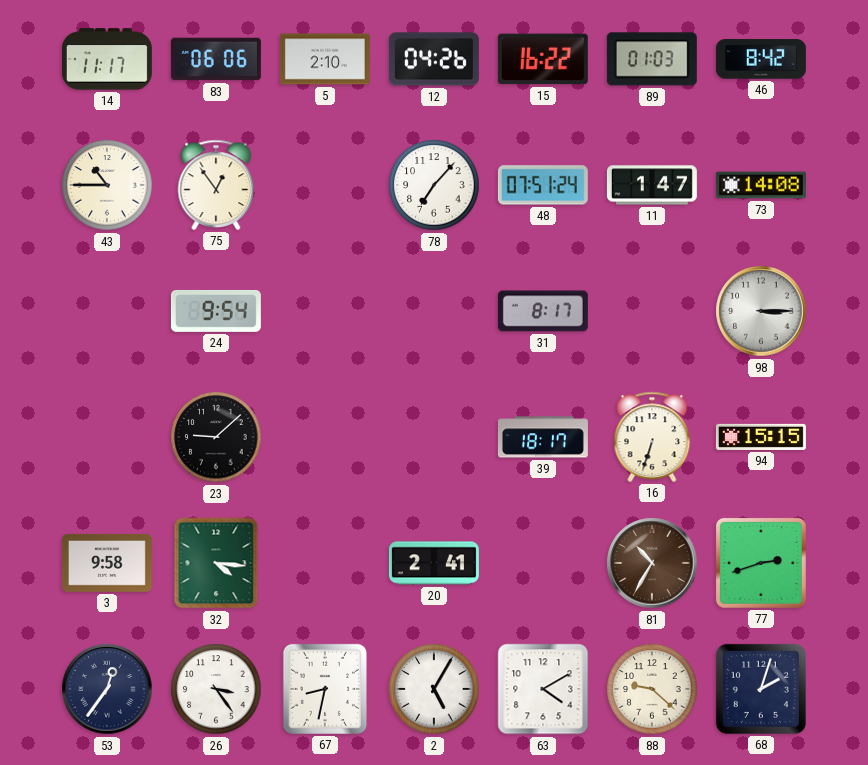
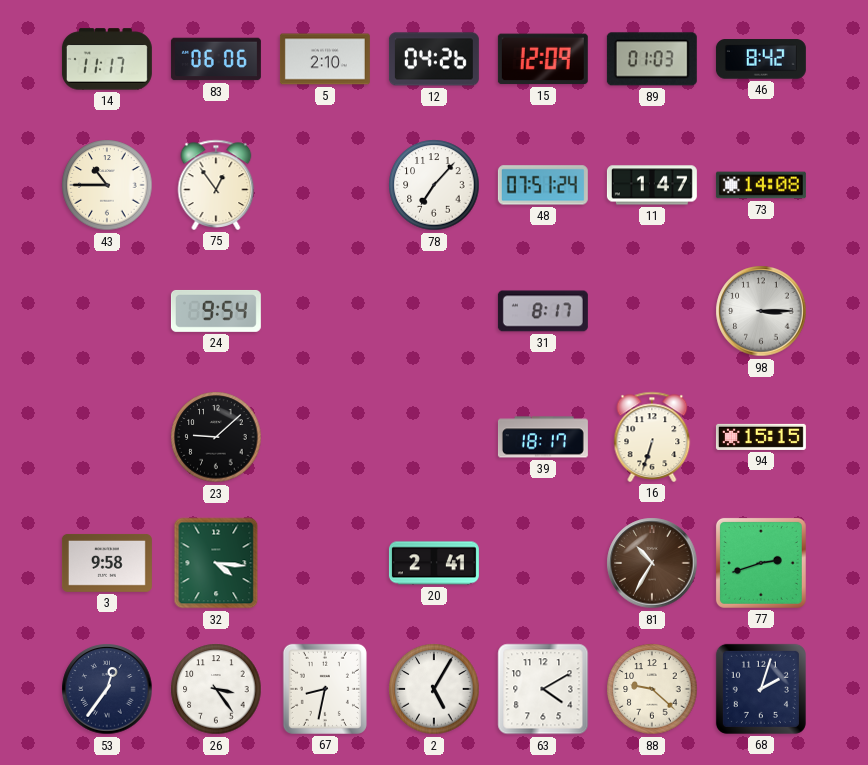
15: 16:22 -> 12:09
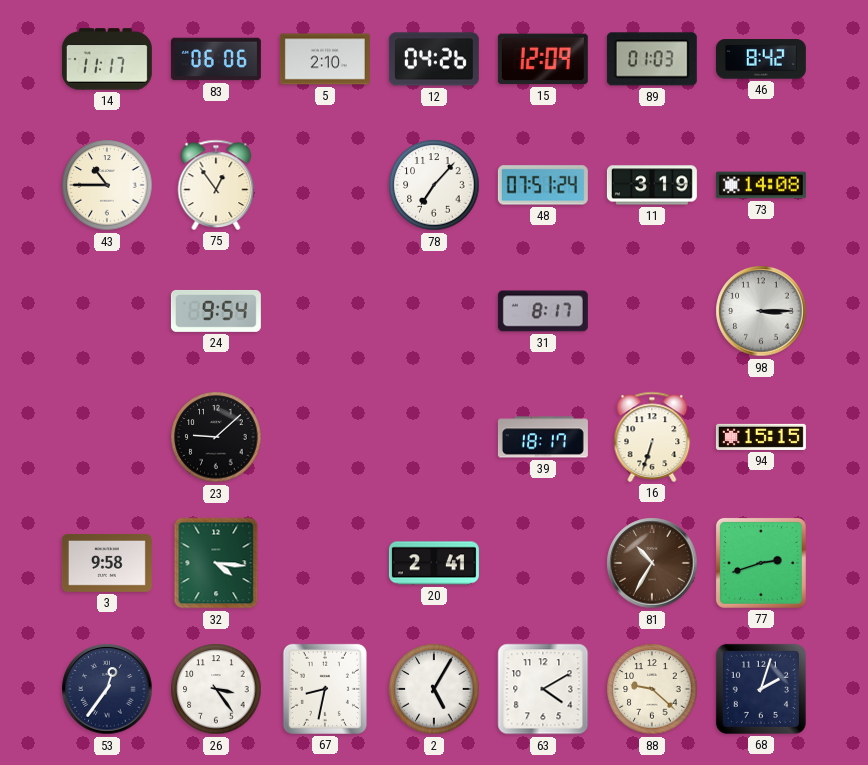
11: 1:47 -> 3:19
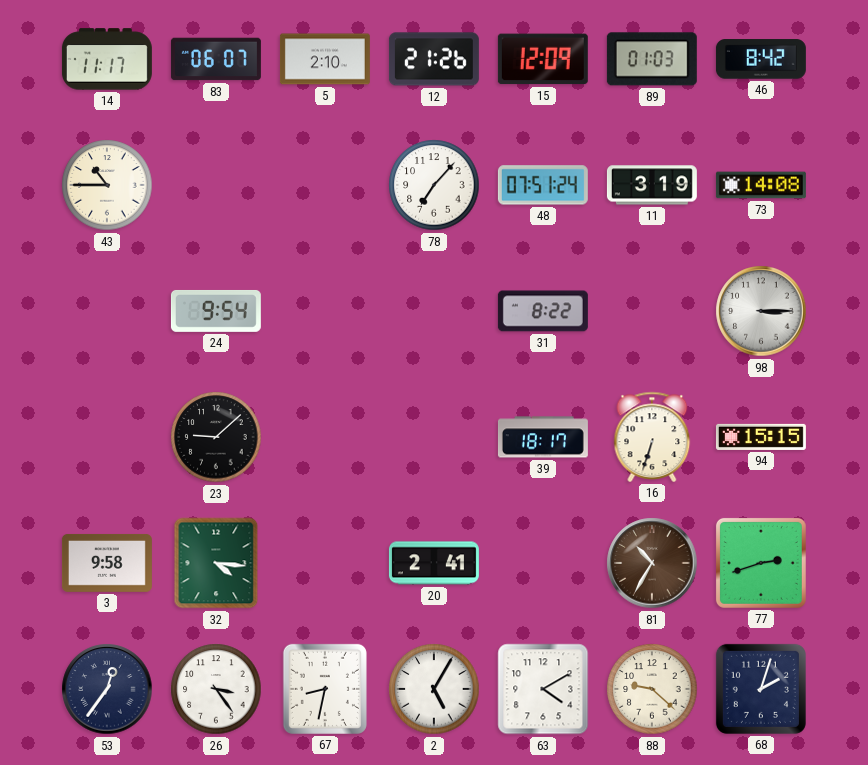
83: 06:06 -> 06:07
12: 04:26 -> 21:26
75: 12:54 -> none
31: 8:17 -> 8:22
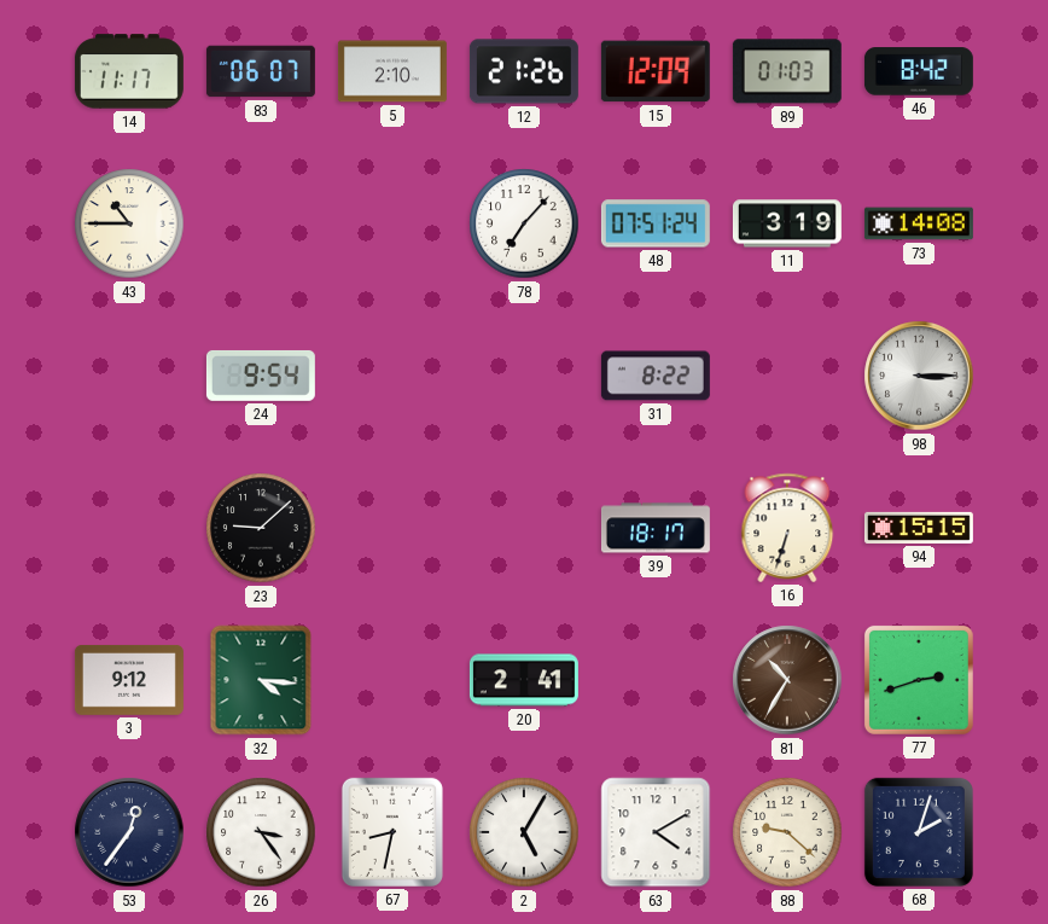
3: 9:58 -> 9:12
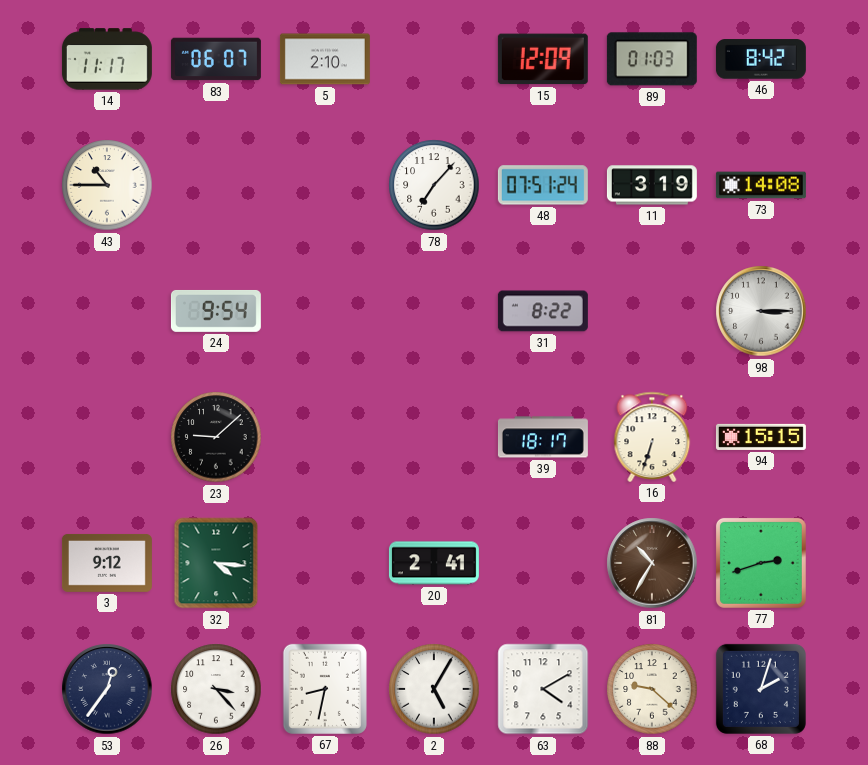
12: 21:26 -> none
26: 3:24 -> 3:23
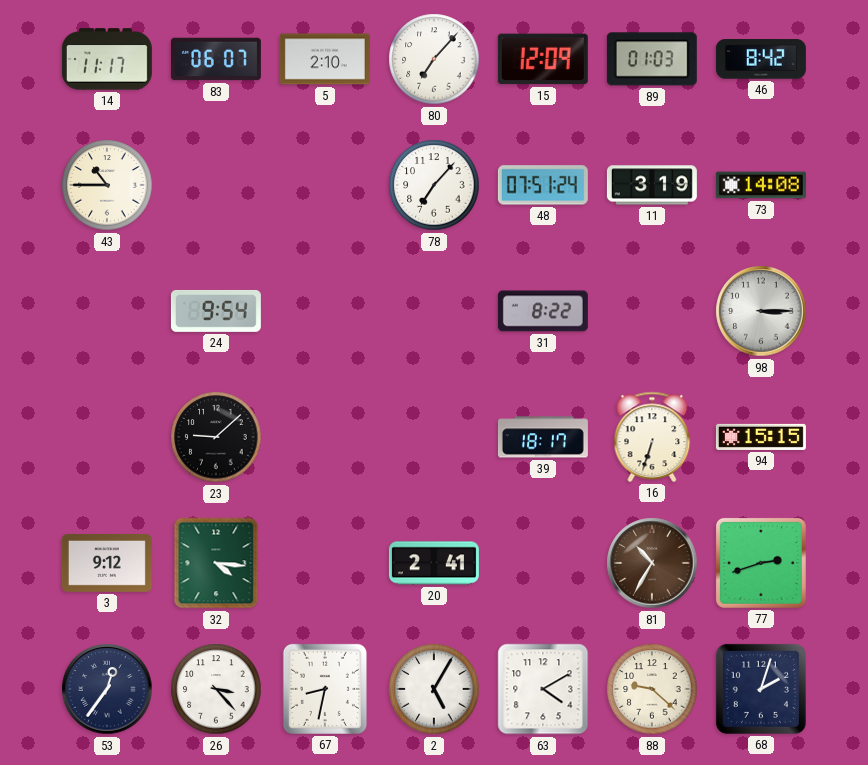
80: none -> 7:07
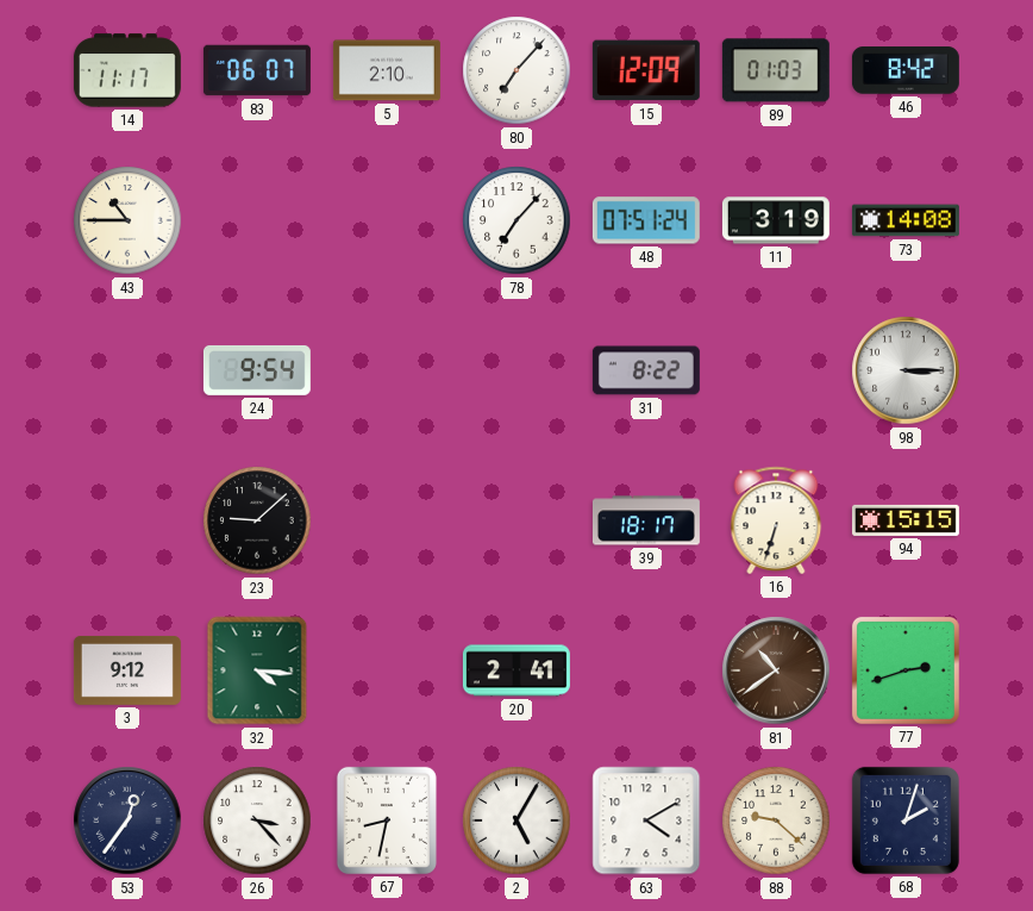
81: 10:35 -> 10:39
